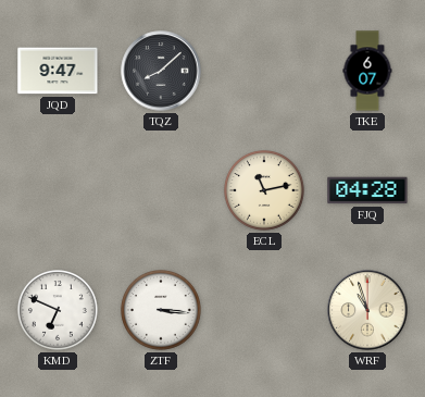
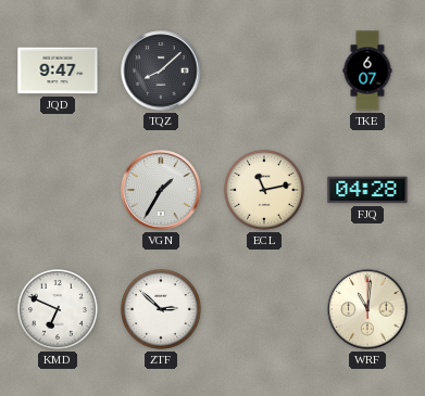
VGN: none -> 1:35
ZTF: 3:16 -> 2:52
WRF: 10:57 -> 11:01
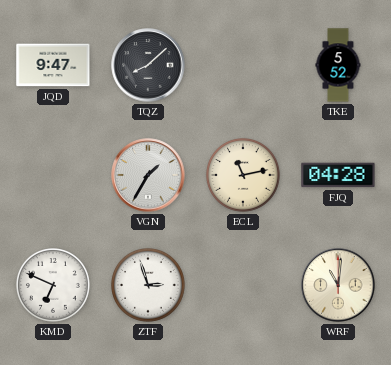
TKE: 6:07 -> 5:52
ZTF: 2:52 -> 2:57
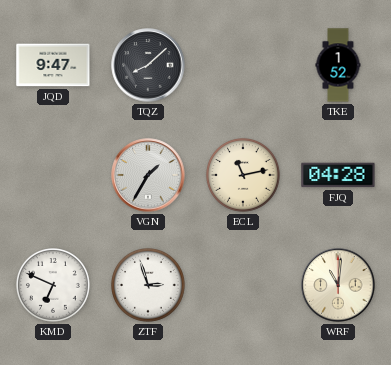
TKE: 5:52 -> 1:52
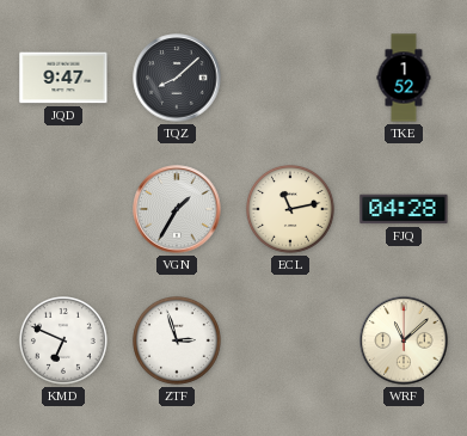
WRF: 11:01 -> 11:08
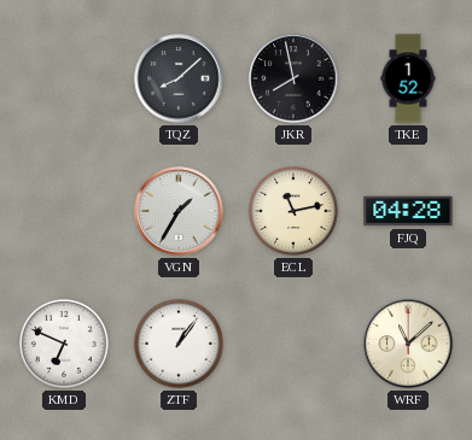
JQD: 9:47 -> none
JKR: none -> 7:58
ZTF: 2:57 -> 1:06
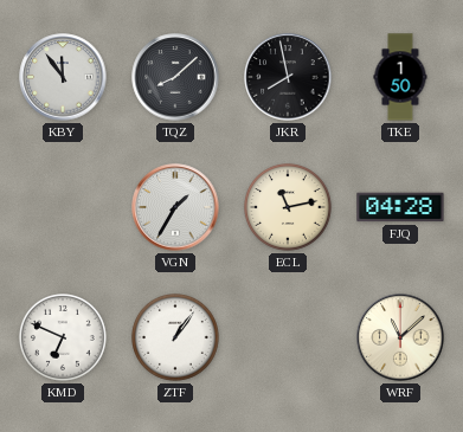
KBY: none -> 11:54
TKE: 1:52 -> 1:50
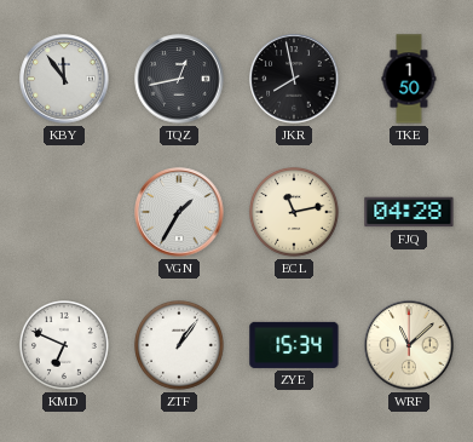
TQZ: 8:08 -> 12:43
ZYE: none -> 15:34
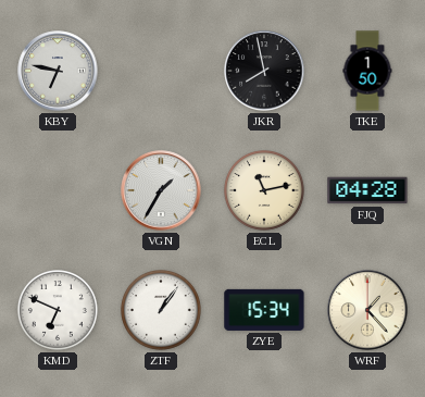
KBY: 11:54 -> 6:47
TQZ: 12:43 -> none
WRF: 11:08 -> 1:23
